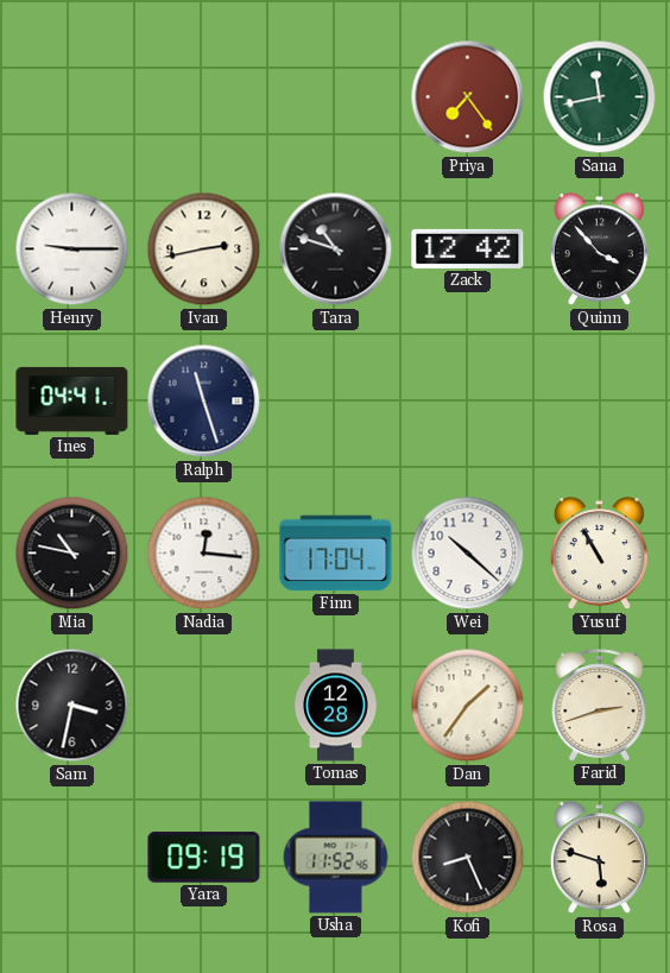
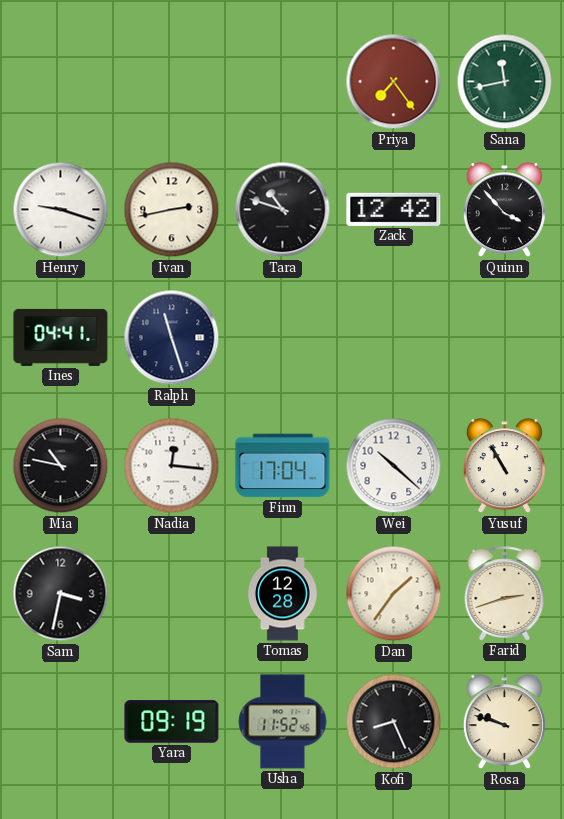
Henry: 9:15 -> 9:18
Rosa: 5:48 -> 9:48
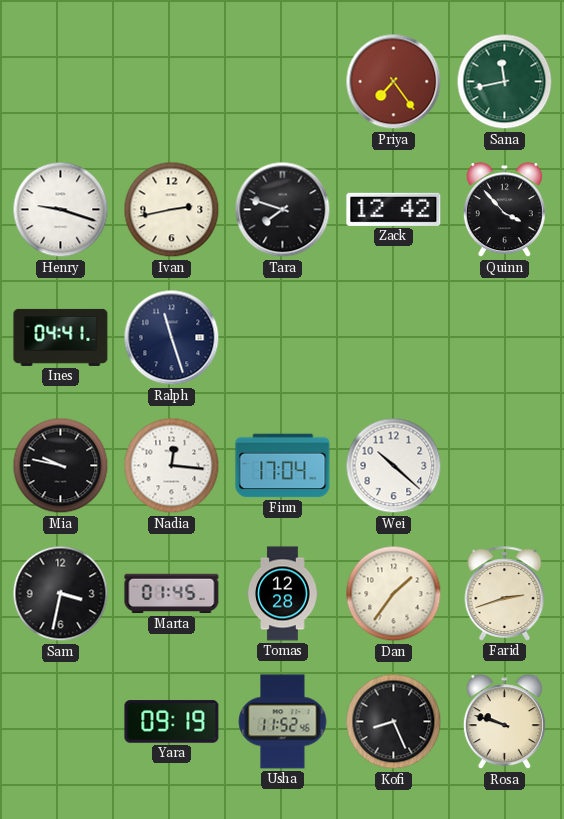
Tara: 10:48 -> 7:48
Mia: 10:47 -> 9:47
Yusuf: 10:55 -> none
Marta: none -> 01:45
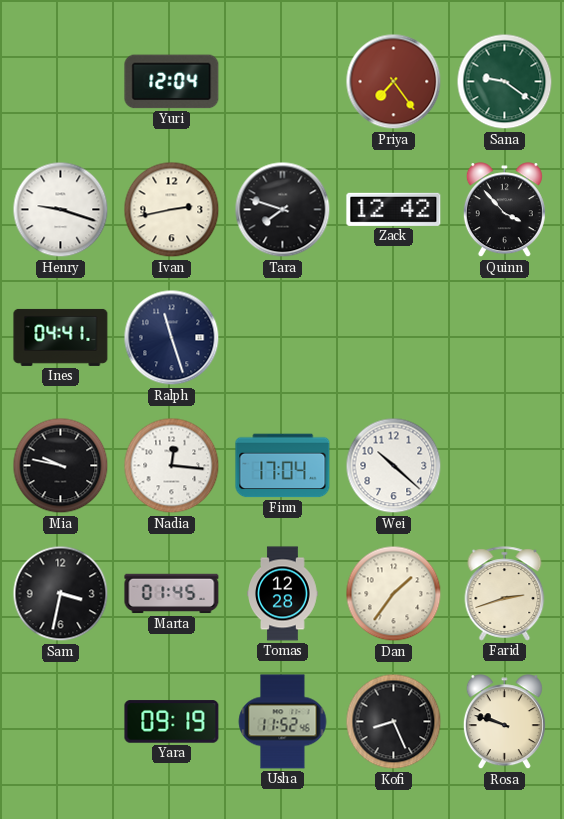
Yuri: none -> 12:04
Sana: 11:43 -> 9:21
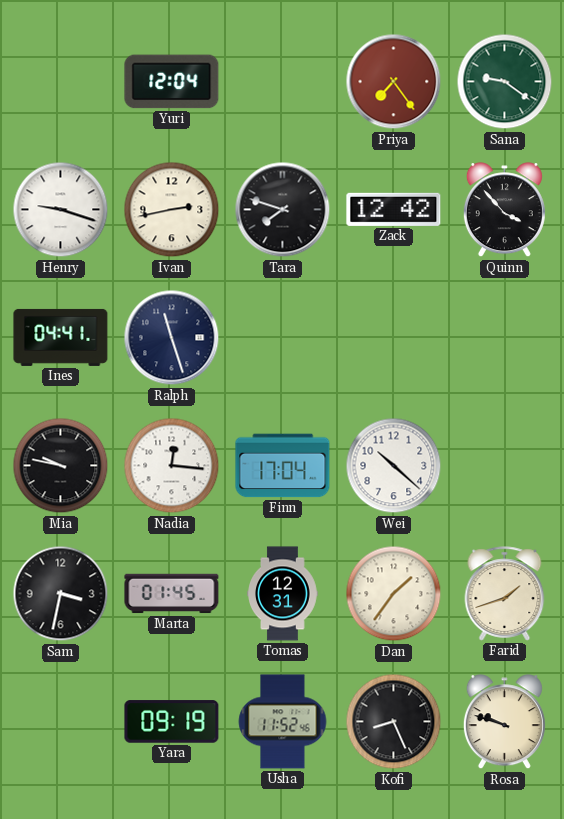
Tomas: 12:28 -> 12:31
Farid: 2:42 -> 1:42
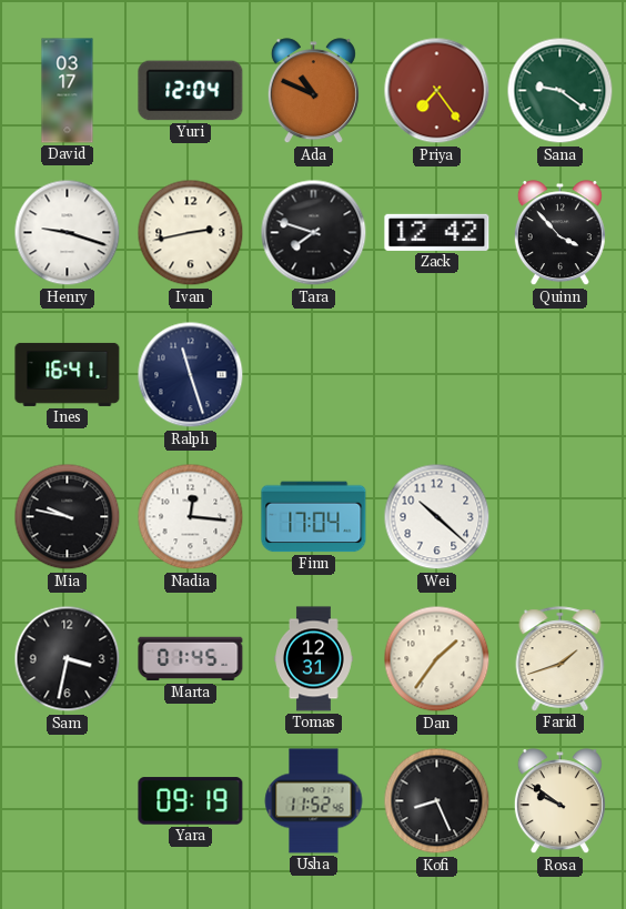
David: none -> 03:17
Ada: none -> 10:49
Ines: 04:41 -> 16:41
Rosa: 9:48 -> 9:51
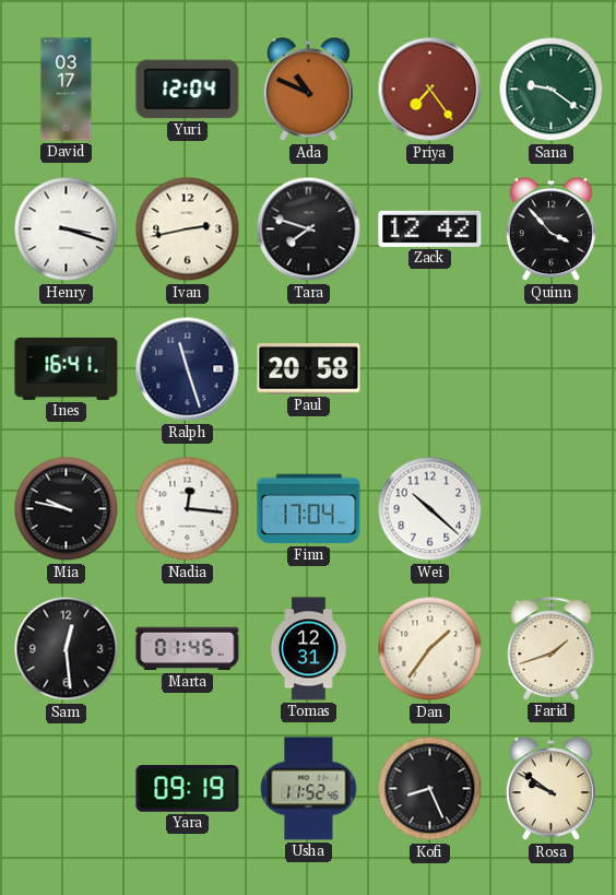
Henry: 9:18 -> 3:18
Paul: none -> 20:58
Sam: 3:32 -> 12:29
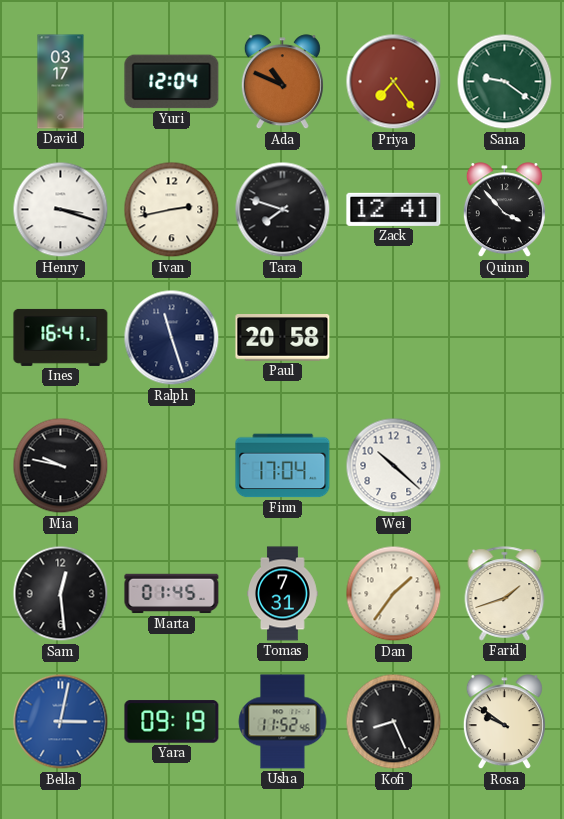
Zack: 12:42 -> 12:41
Nadia: 12:16 -> none
Tomas: 12:31 -> 7:31
Bella: none -> 3:02
